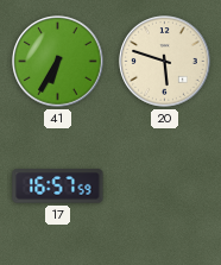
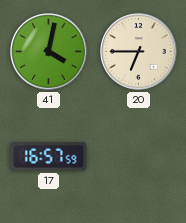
41: 6:35 -> 4:02
20: 5:48 -> 6:45
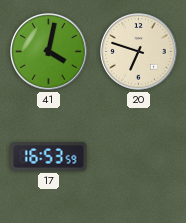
20: 6:45 -> 6:48
17: 16:57 -> 16:53
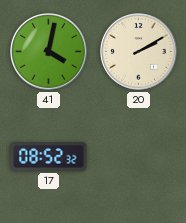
20: 6:48 -> 2:10
17: 16:53 -> 08:52
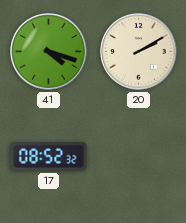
41: 4:02 -> 4:18
